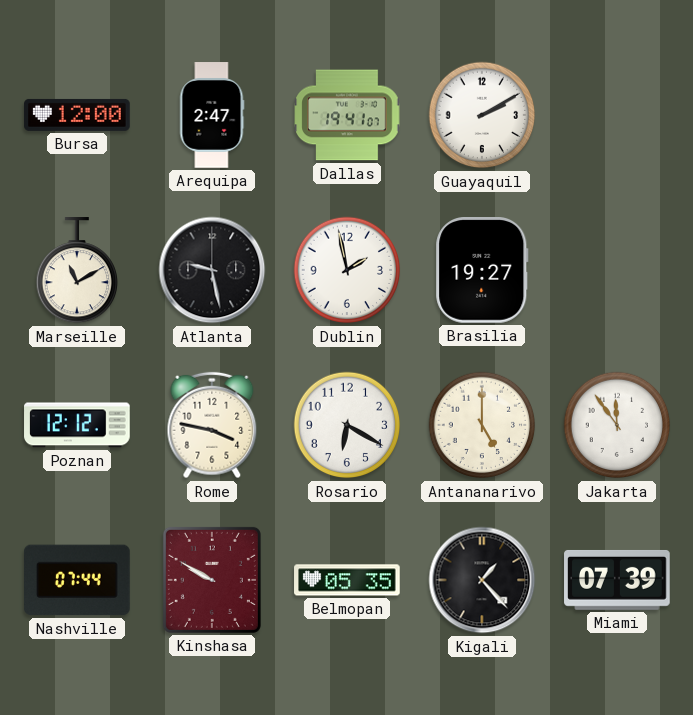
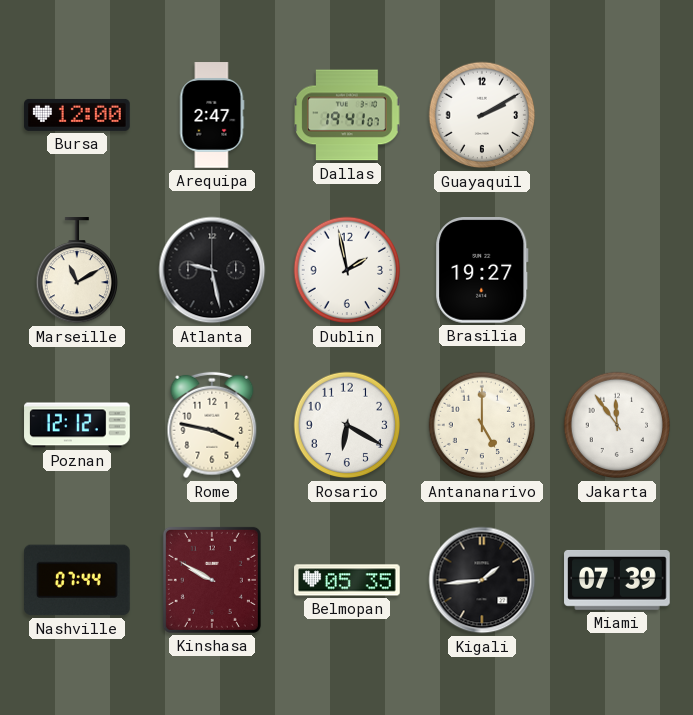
Kigali: 1:23 -> 1:44
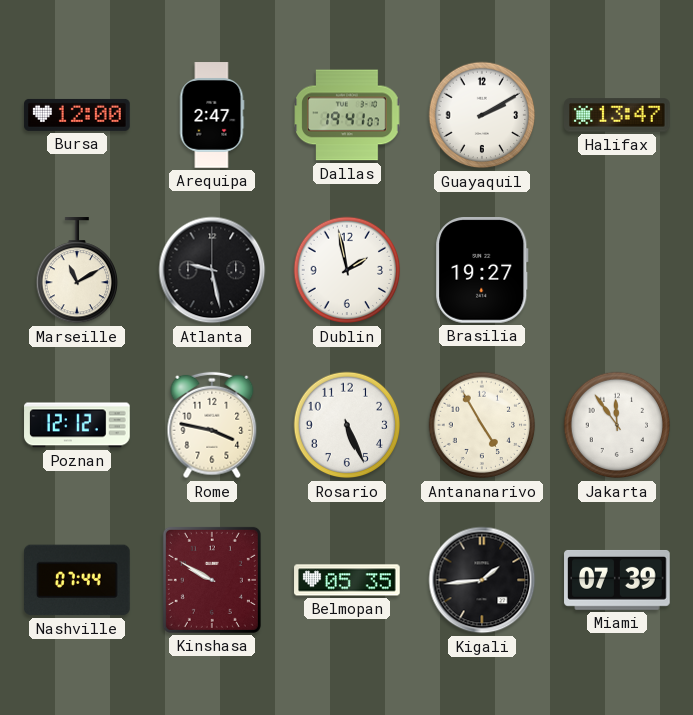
Halifax: none -> 13:47
Rosario: 6:20 -> 5:26
Antananarivo: 5:00 -> 4:55
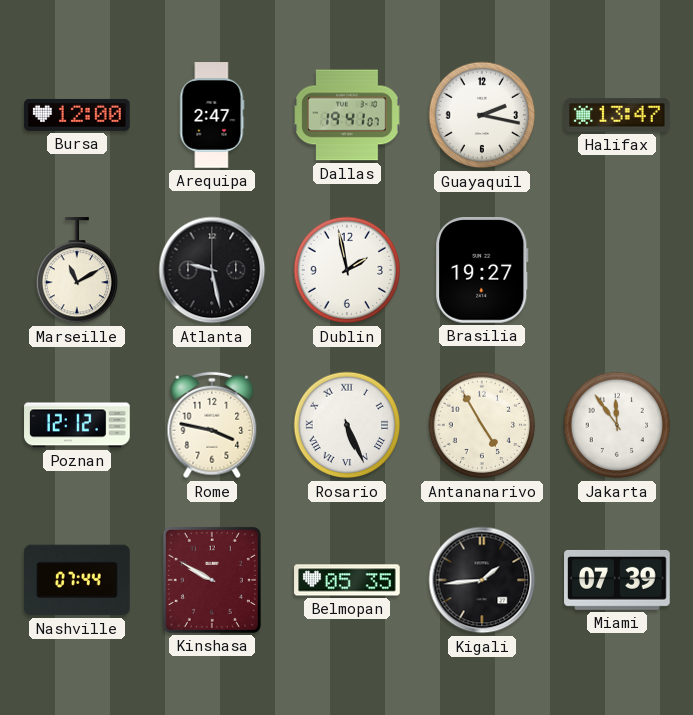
Guayaquil: 2:10 -> 2:17
Rosario numerals: Arabic -> Roman
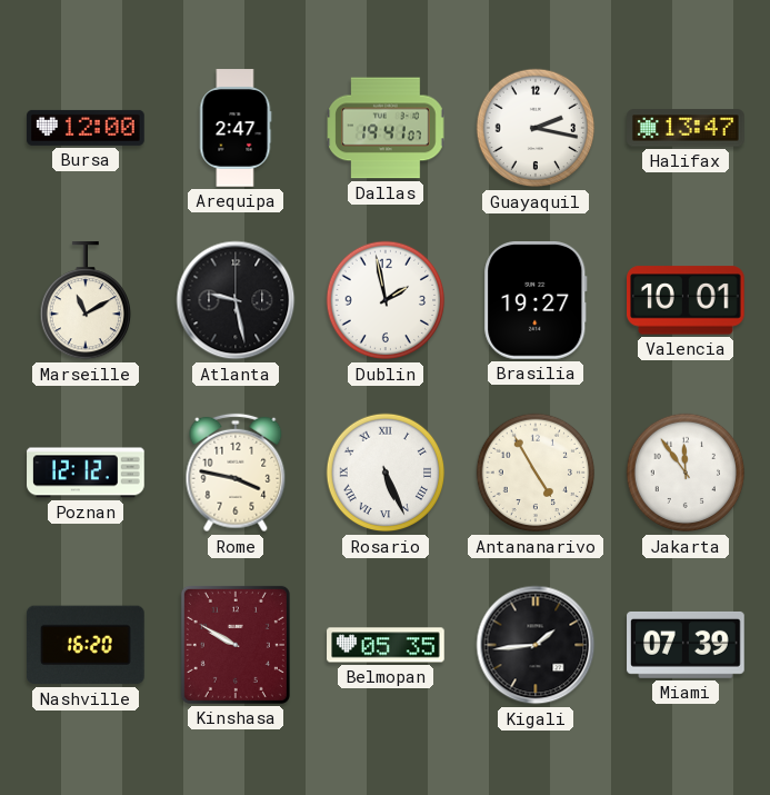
Valencia: none -> 10:01
Nashville: 07:44 -> 16:20
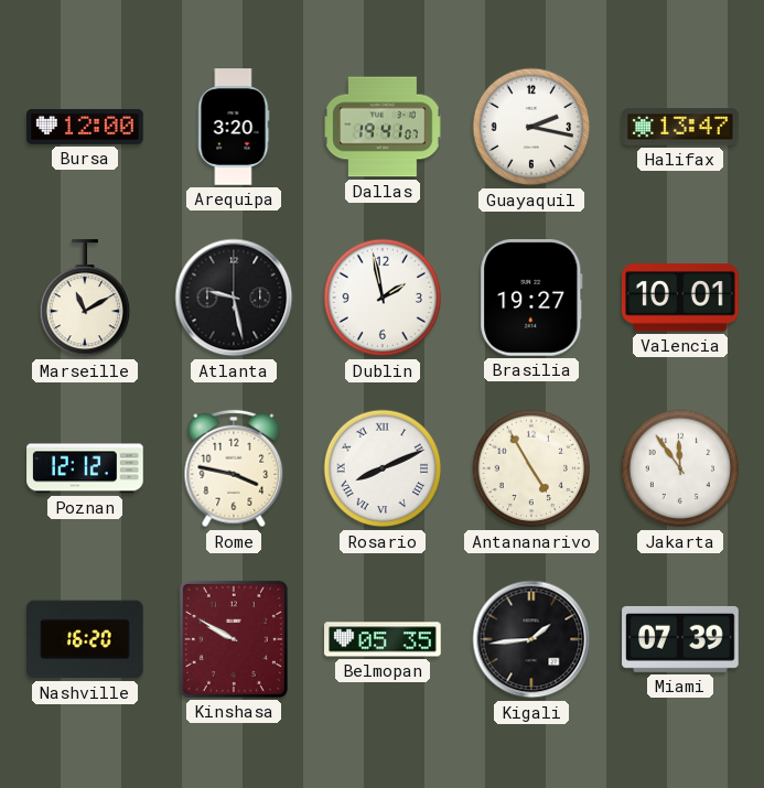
Arequipa: 2:47 -> 3:20
Rosario: 5:26 -> 8:11
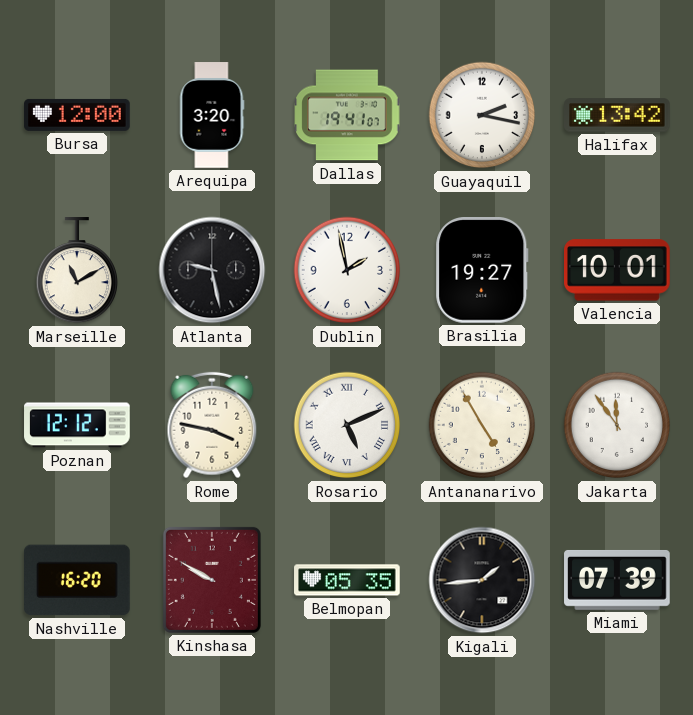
Halifax: 13:47 -> 13:42
Rosario: 8:11 -> 5:11
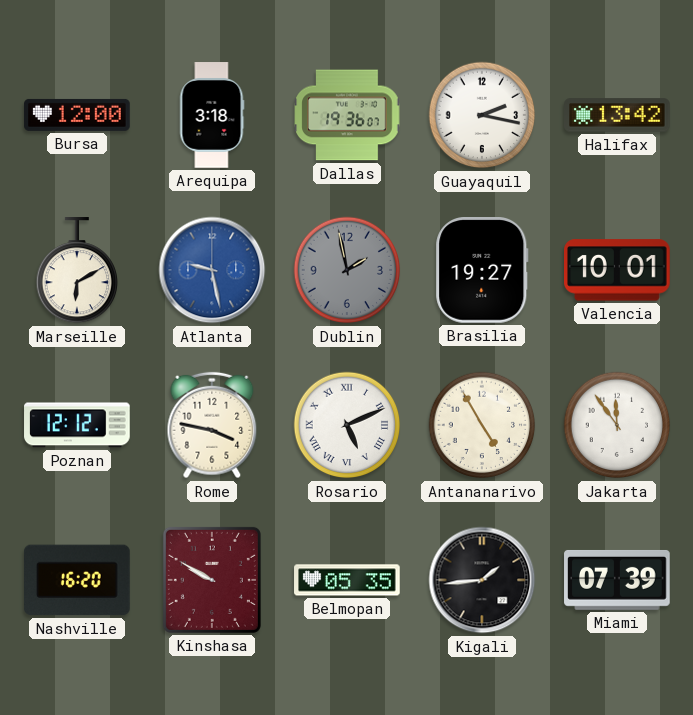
Arequipa: 3:20 -> 3:18
Dallas: 19:41 -> 19:36
Marseille: 11:10 -> 6:10
Atlanta dial: black -> blue
Dublin dial: white -> grey
